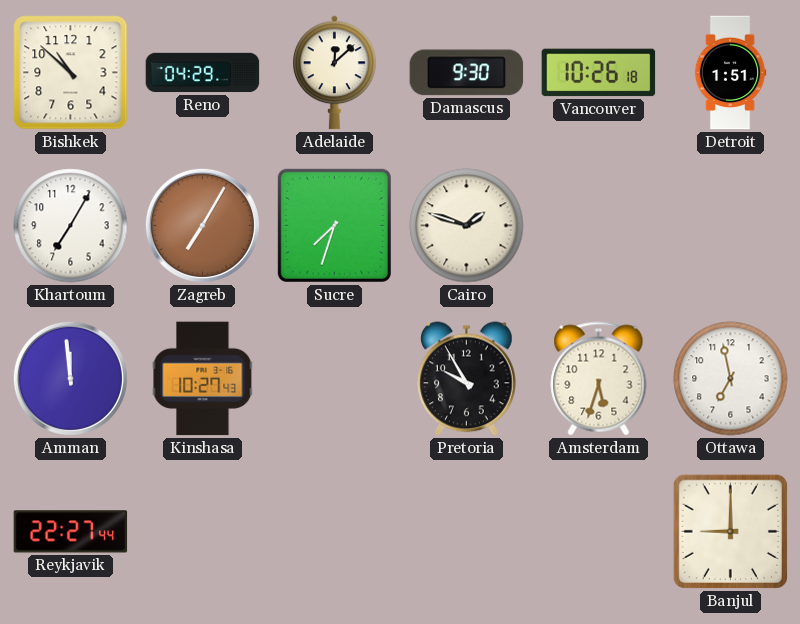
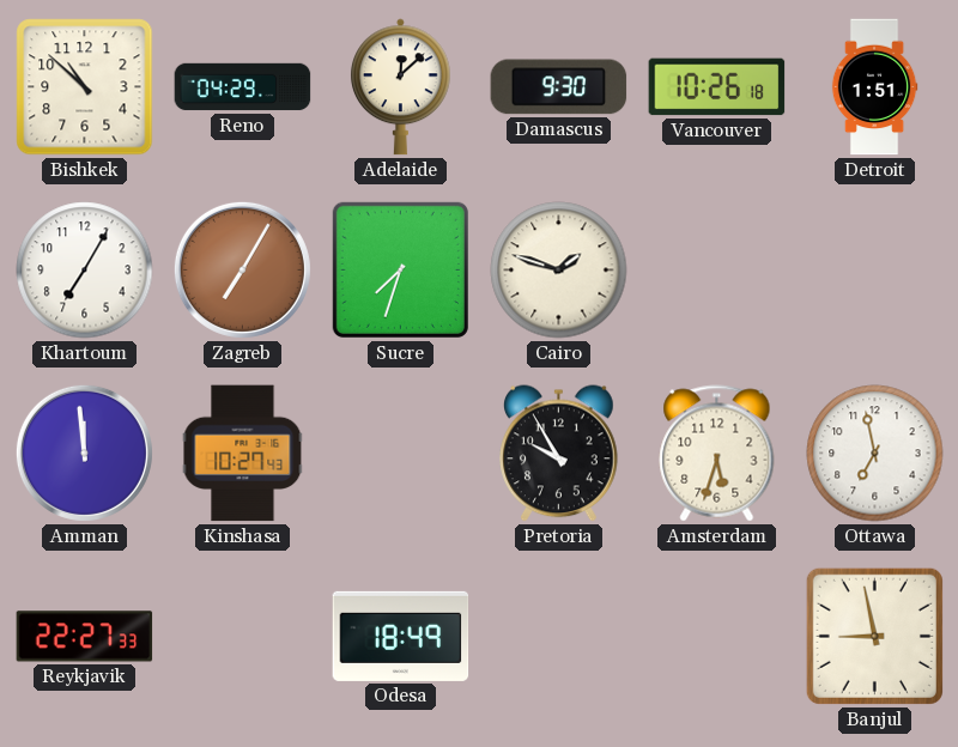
Reykjavik: 22:27:44 -> 22:27:33
Odesa: none -> 18:49
Banjul: 9:00 -> 8:58
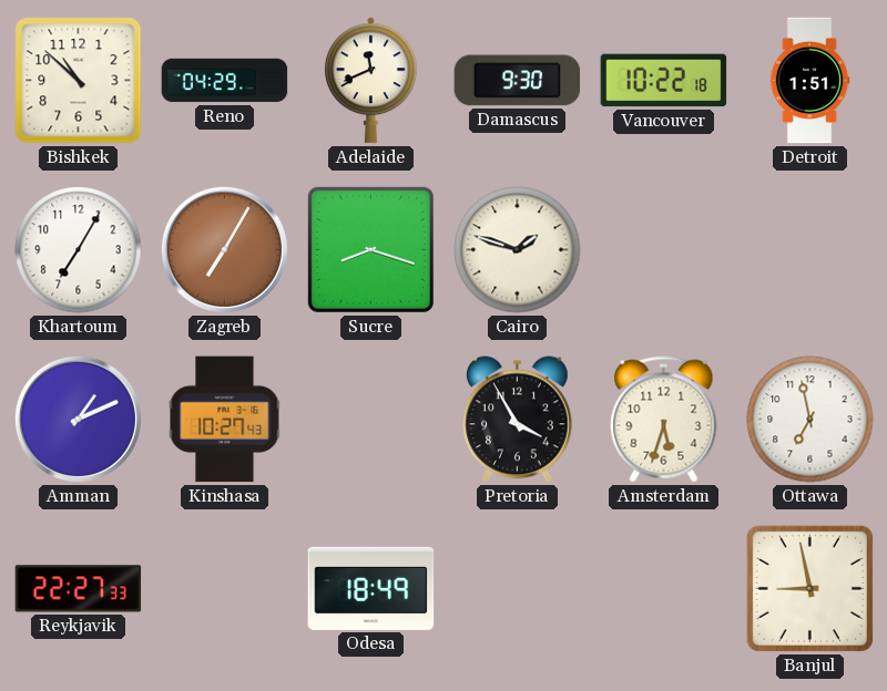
Adelaide: 12:08 -> 11:41
Vancouver: 10:26 -> 10:22
Sucre: 7:33 -> 8:18
Amman: 11:59 -> 1:11
Pretoria: 9:55 -> 3:55
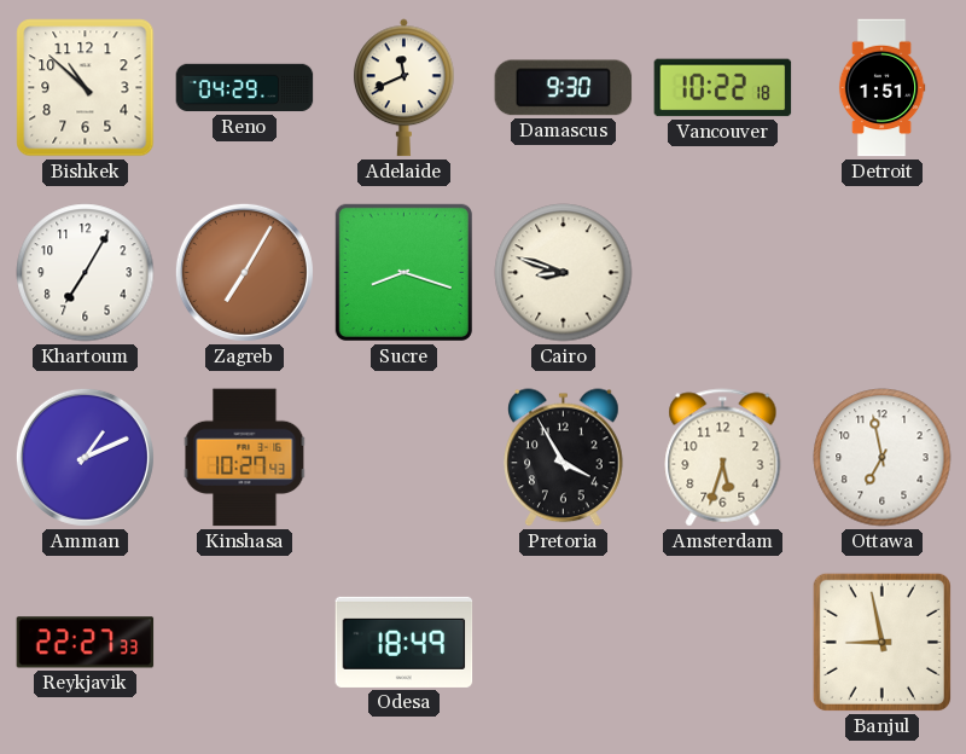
Cairo: 1:48 -> 8:48
